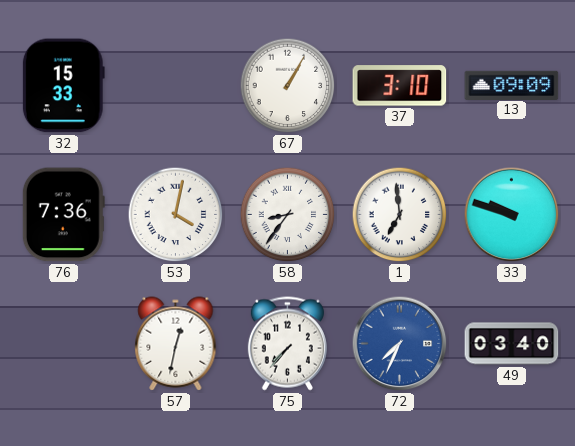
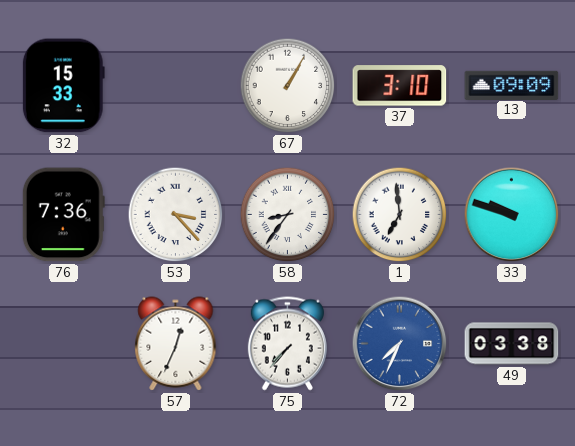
53: 4:02 -> 3:23
57: 12:32 -> 12:34
49: 03:40 -> 03:38
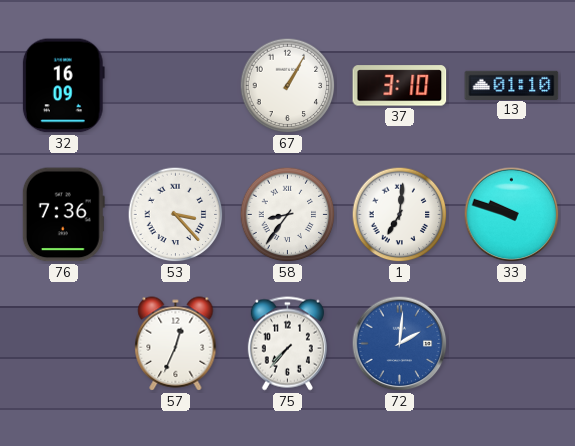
32: 15:33 -> 16:09
13: 09:09 -> 01:10
1: 6:59 -> 7:01
72: 7:34 -> 2:01
49: 03:38 -> none
